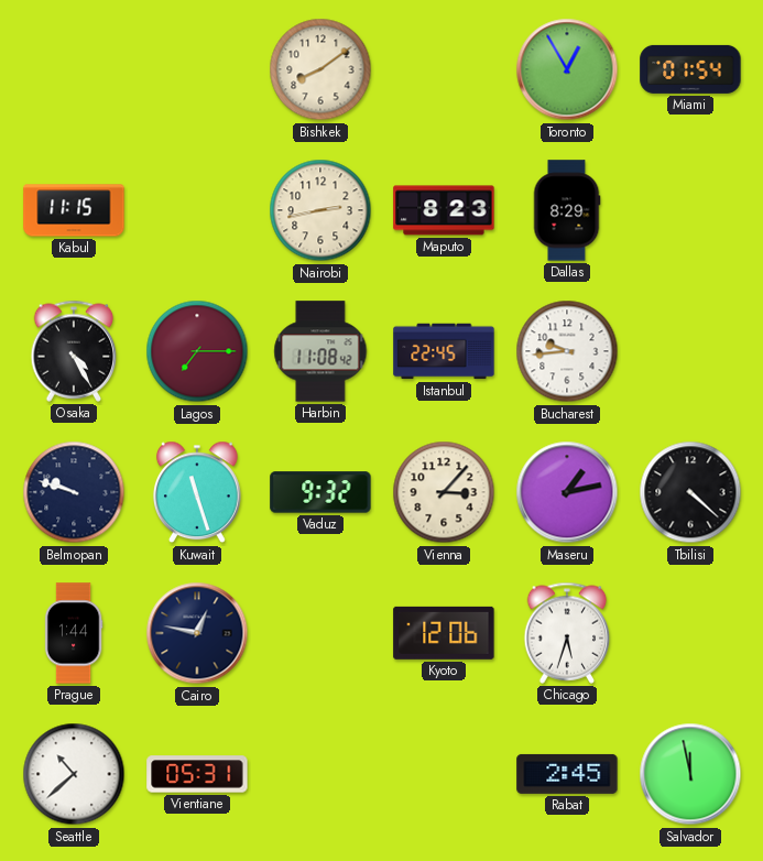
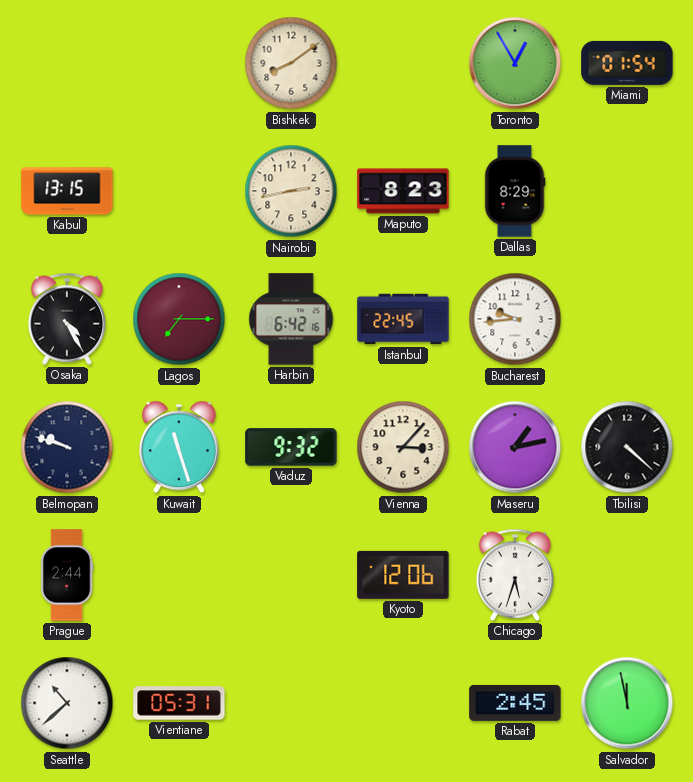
Kabul: 11:15 -> 13:15
Harbin: 11:08 -> 6:42
Prague: 1:44 -> 2:44
Cairo: 12:47 -> none
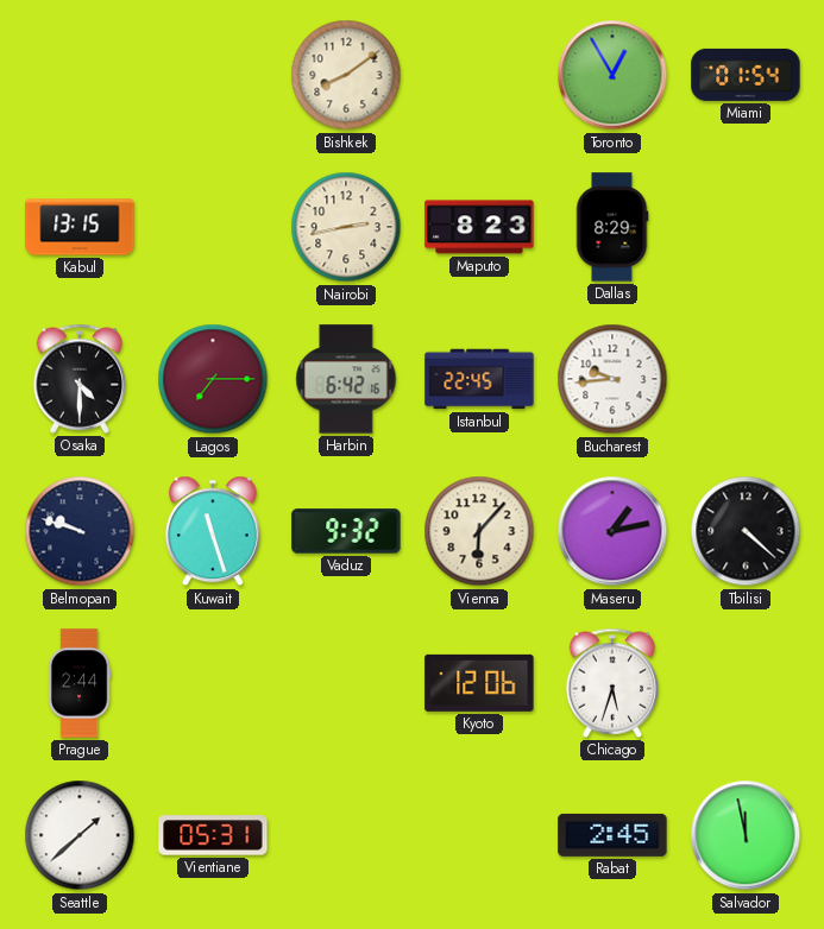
Osaka: 4:25 -> 4:30
Vienna: 3:07 -> 6:07
Seattle: 10:38 -> 1:38
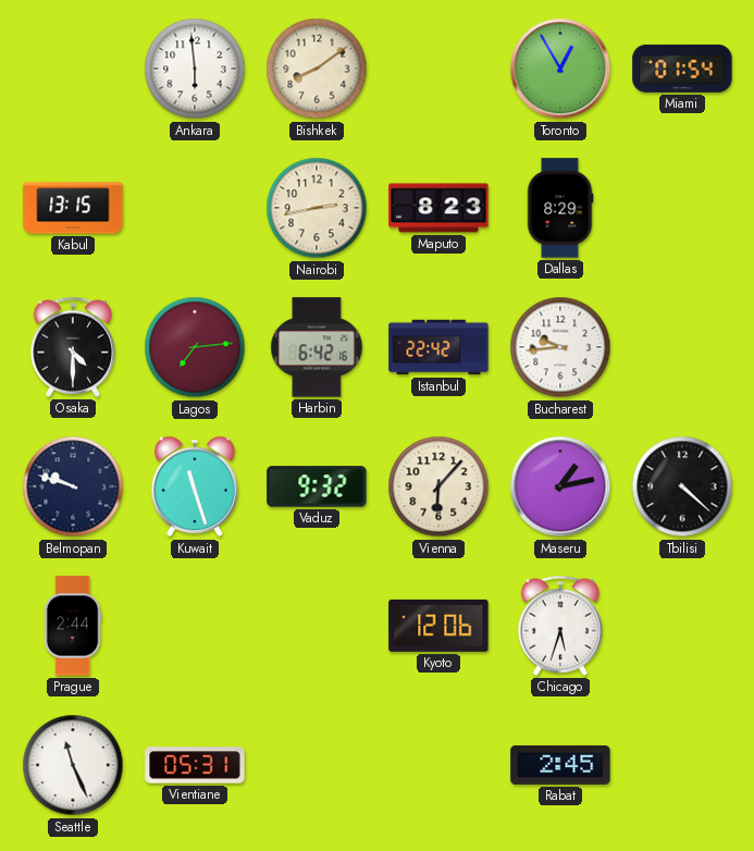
Ankara: none -> 5:59
Lagos: 7:15 -> 7:14
Istanbul: 22:45 -> 22:42
Seattle: 1:38 -> 11:26
Salvador: 11:58 -> none
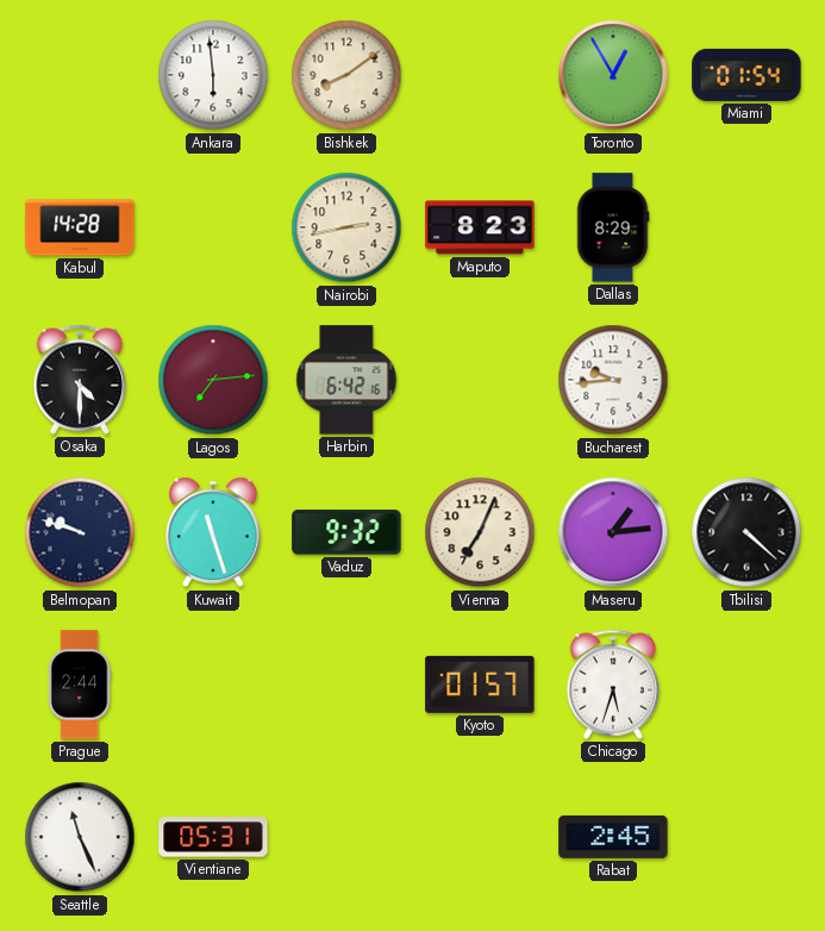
Kabul: 13:15 -> 14:28
Istanbul: 22:42 -> none
Vienna: 6:07 -> 7:04
Maseru: 1:13 -> 1:14
Kyoto: 12:06 -> 01:57
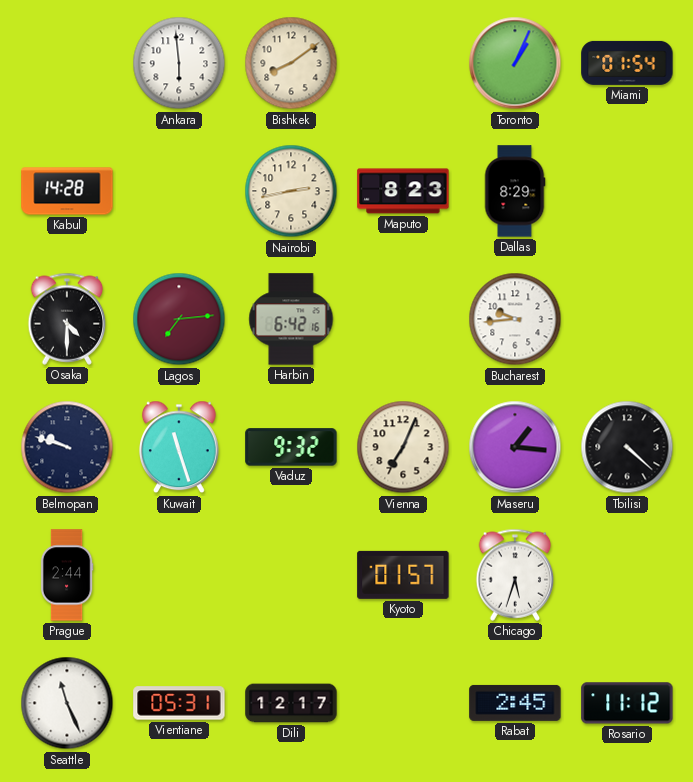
Toronto: 12:55 -> 1:04
Maseru: 1:14 -> 1:16
Dili: none -> 12:17
Rosario: none -> 11:12
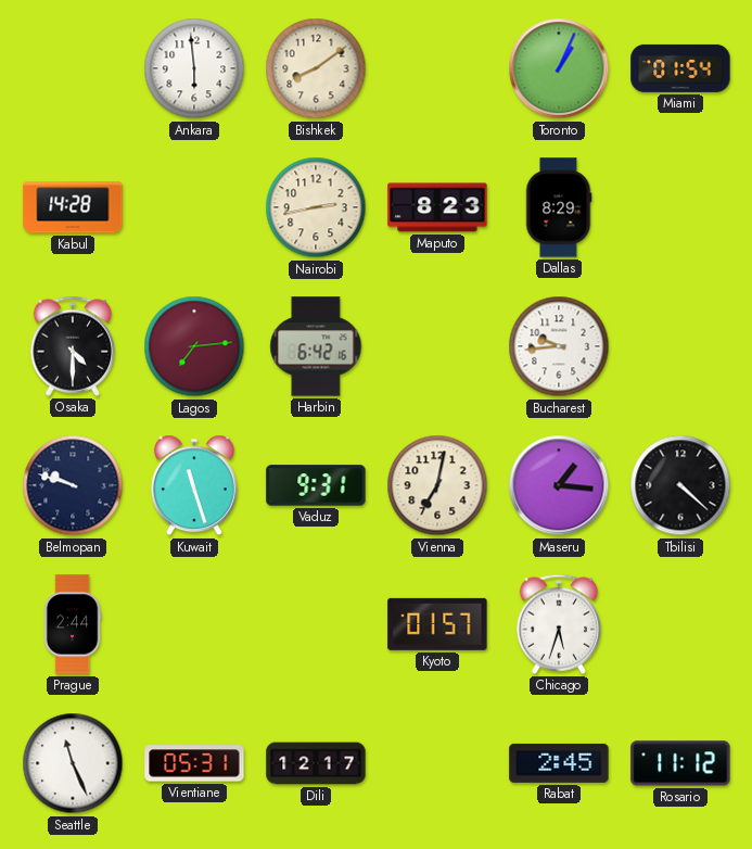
Vaduz: 9:32 -> 9:31
Vienna: 7:04 -> 7:02
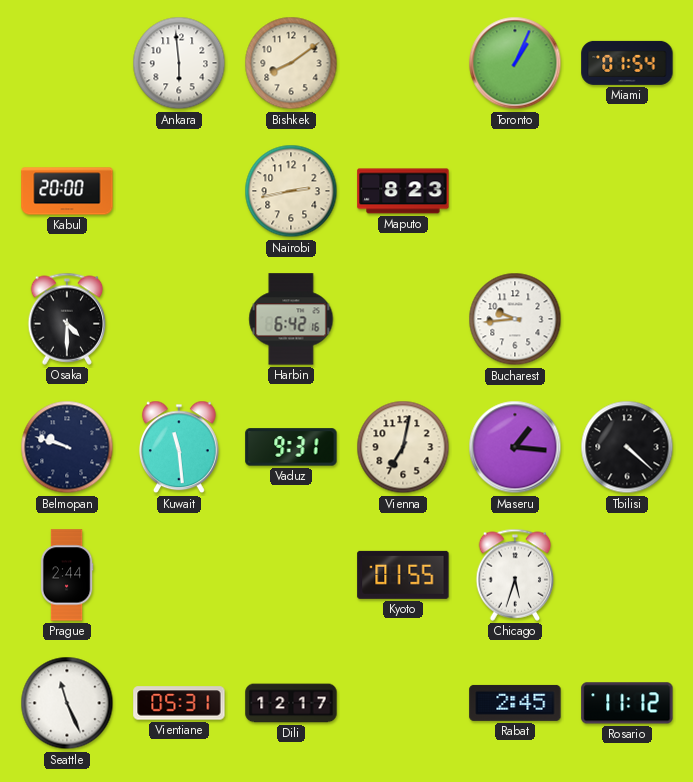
Kabul: 14:28 -> 20:00
Dallas: 8:29 -> none
Lagos: 7:14 -> none
Kuwait: 11:27 -> 11:29
Kyoto: 01:57 -> 01:55
